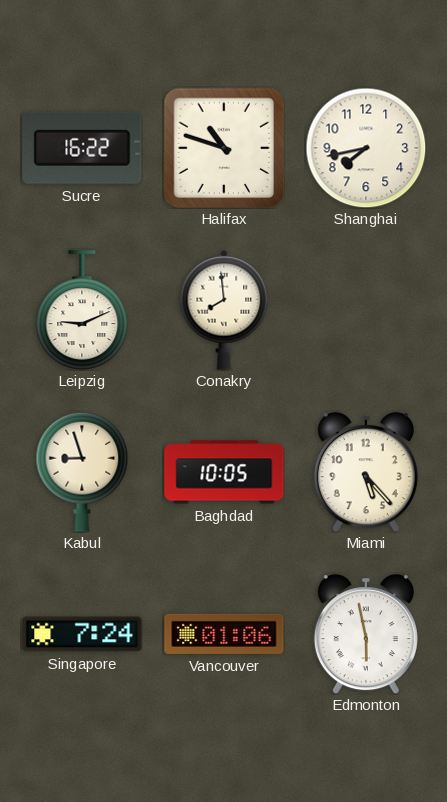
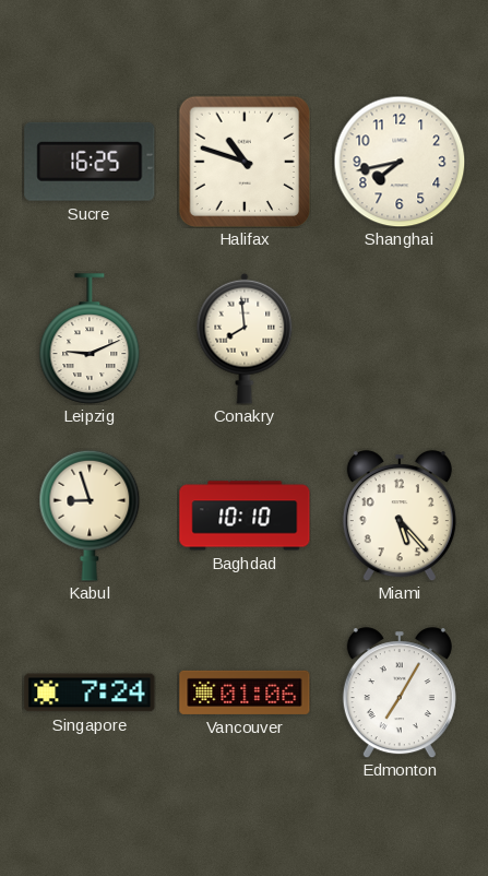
Sucre: 16:22 -> 16:25
Baghdad: 10:05 -> 10:10
Edmonton: 5:58 -> 7:05
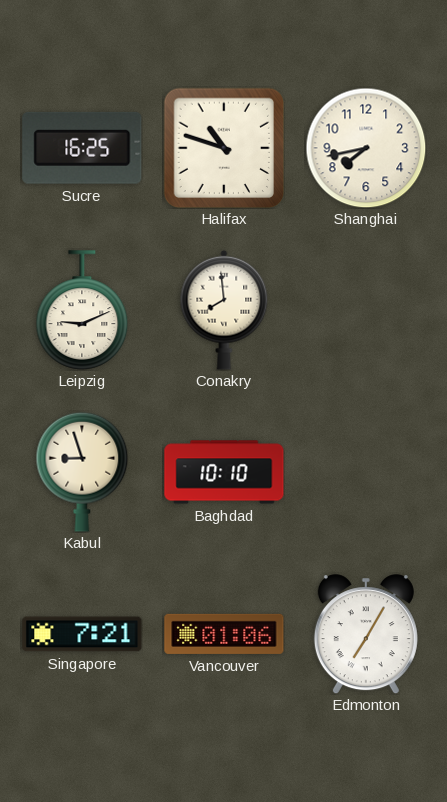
Miami: 5:23 -> none
Singapore: 7:24 -> 7:21
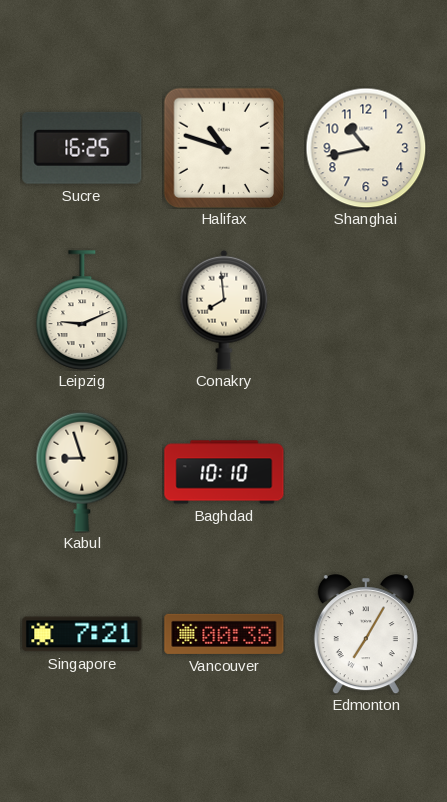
Shanghai: 7:43 -> 10:43
Vancouver: 01:06 -> 00:38
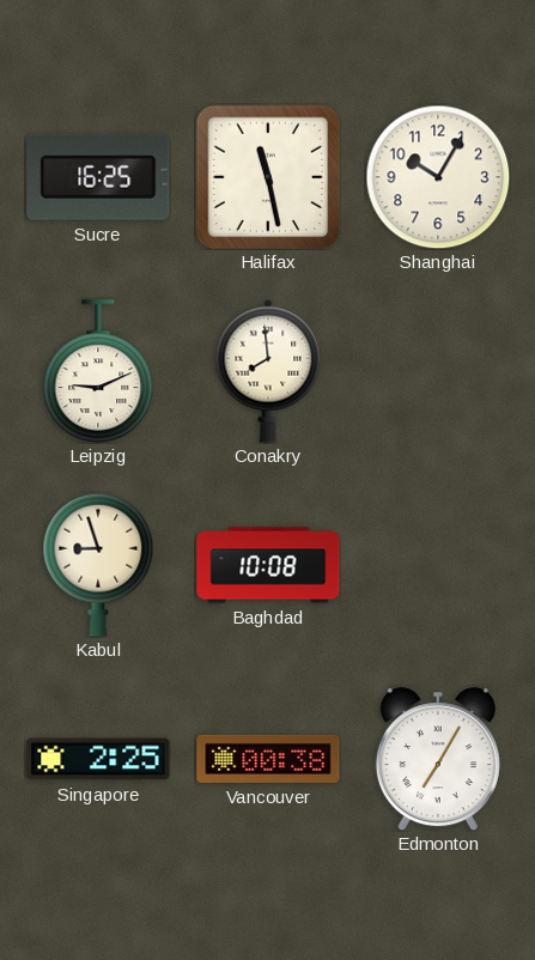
Halifax: 10:48 -> 11:28
Shanghai: 10:43 -> 10:05
Baghdad: 10:10 -> 10:08
Singapore: 7:21 -> 2:25
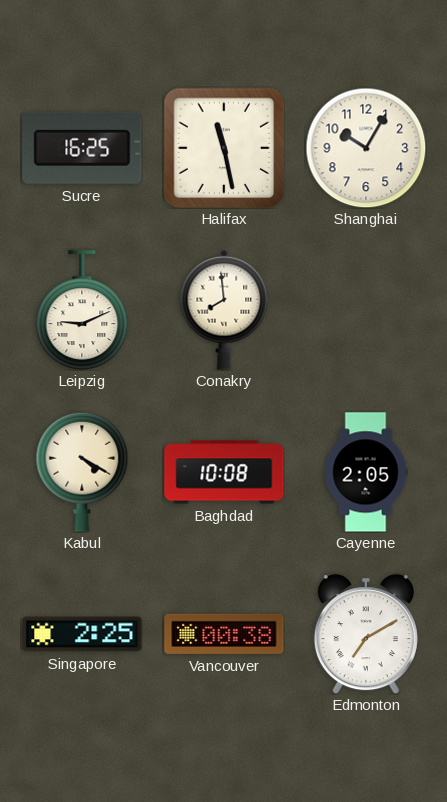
Kabul: 8:57 -> 4:20
Cayenne: none -> 2:05
Edmonton: 7:05 -> 7:10
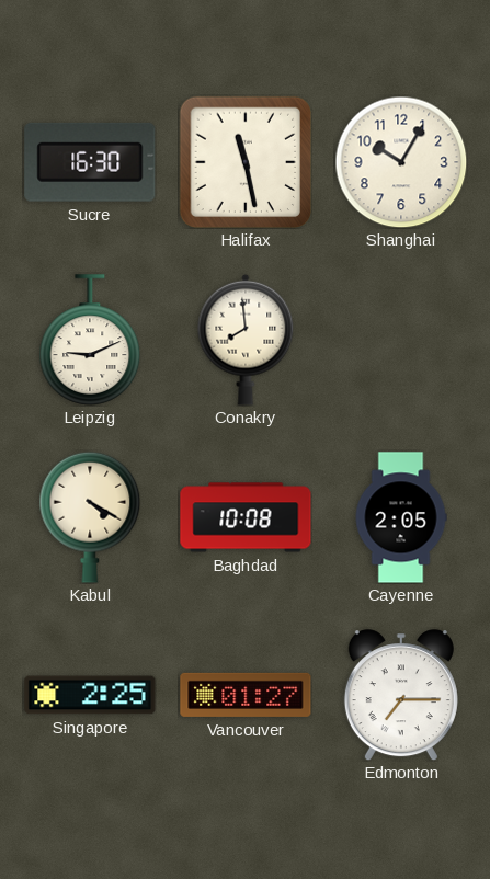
Sucre: 16:25 -> 16:30
Vancouver: 00:38 -> 01:27
Edmonton: 7:10 -> 7:15
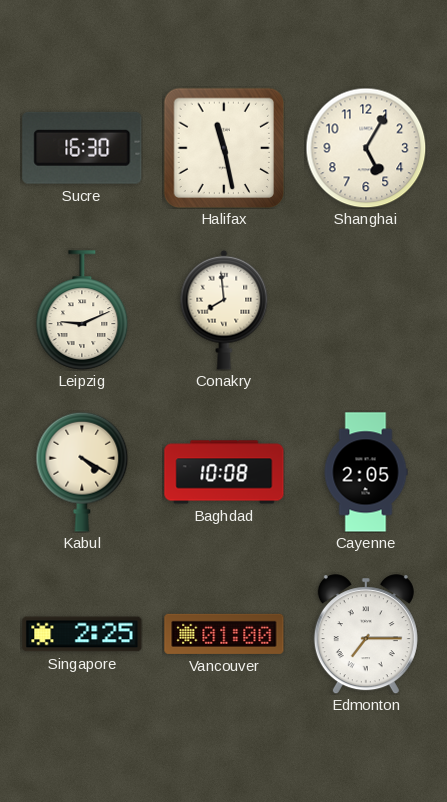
Shanghai: 10:05 -> 5:05
Vancouver: 01:27 -> 01:00
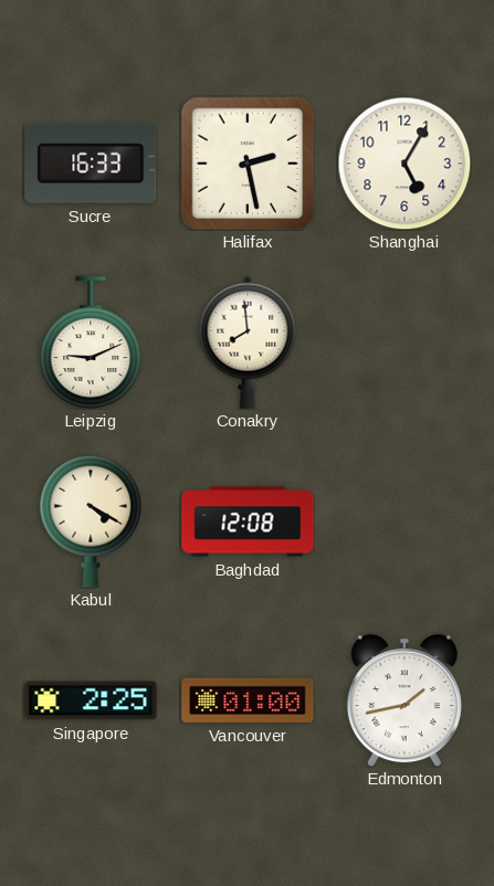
Sucre: 16:30 -> 16:33
Halifax: 11:28 -> 2:28
Baghdad: 10:08 -> 12:08
Cayenne: 2:05 -> none
Edmonton: 7:15 -> 1:43
